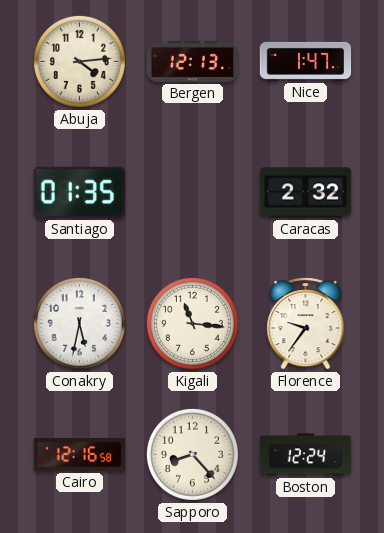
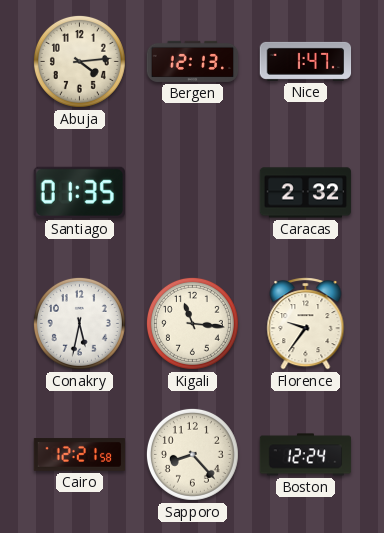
Cairo: 12:16 -> 12:21
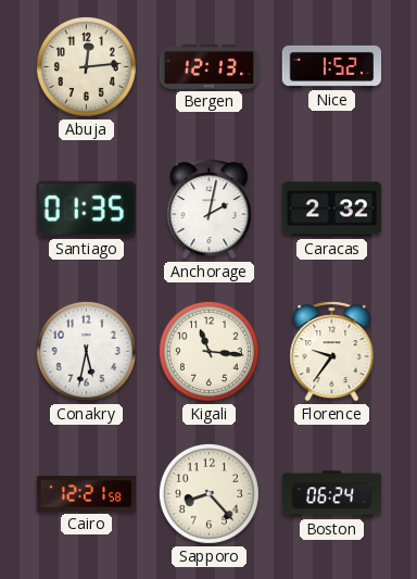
Abuja: 4:14 -> 12:14
Nice: 1:47 -> 1:52
Anchorage: none -> 2:02
Boston: 12:24 -> 06:24
